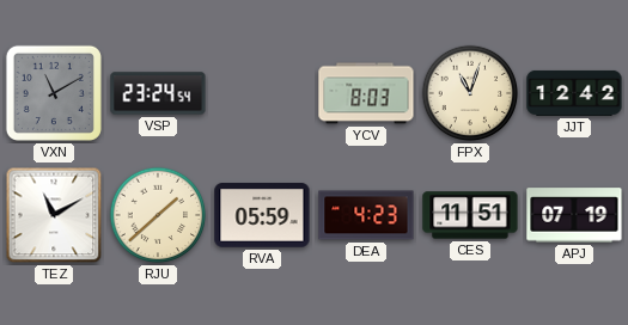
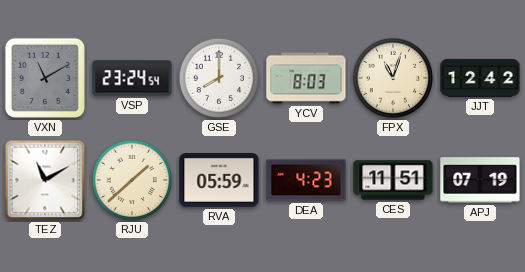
GSE: none -> 8:00
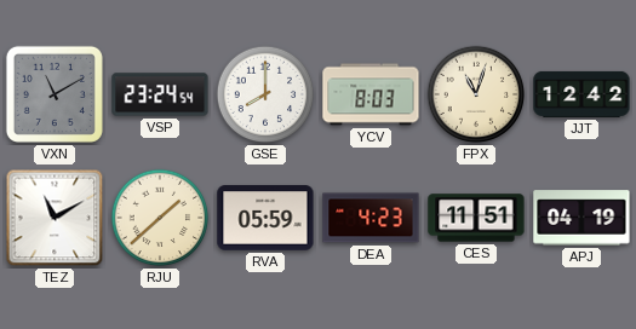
APJ: 07:19 -> 04:19
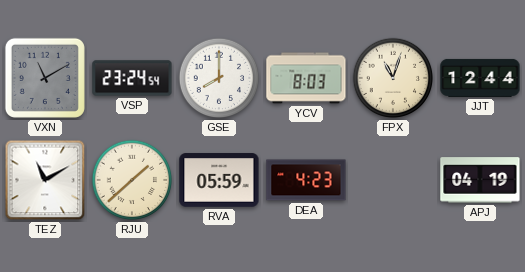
JJT: 12:42 -> 12:44
CES: 11:51 -> none
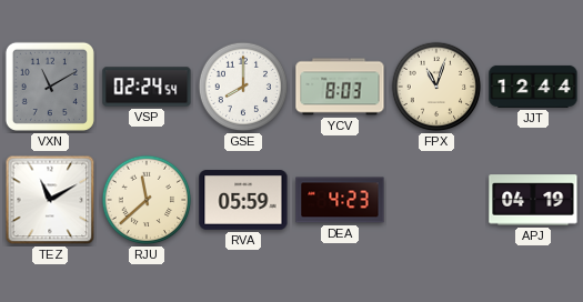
VSP: 23:24 -> 02:24
RJU: 1:38 -> 11:38
